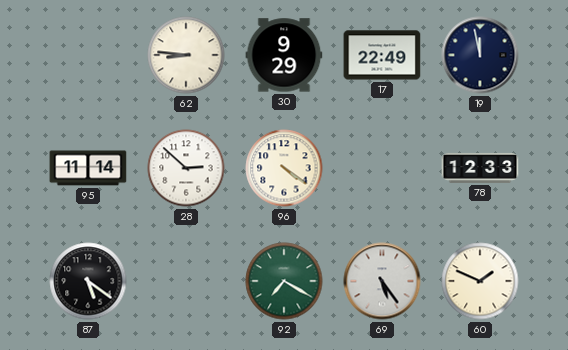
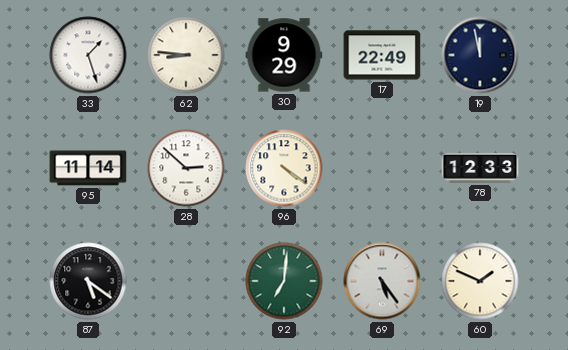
33: none -> 1:27
92: 7:20 -> 7:01
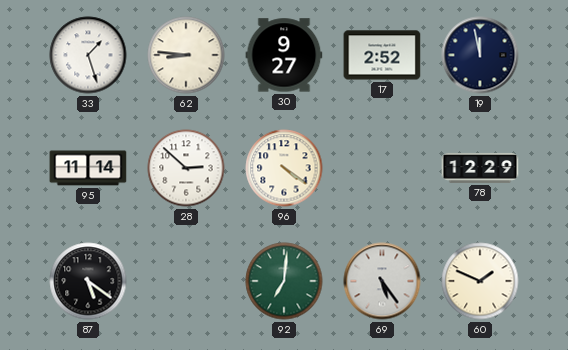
30: 9:29 -> 9:27
17: 22:49 -> 2:52
78: 12:33 -> 12:29
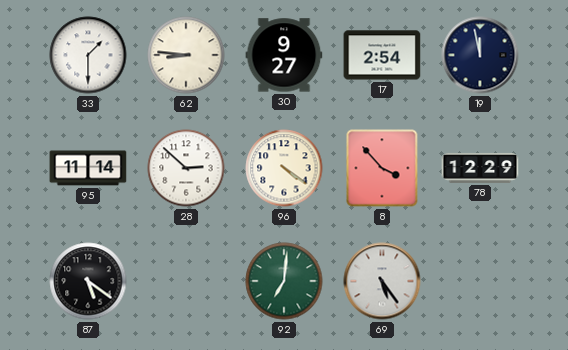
33: 1:27 -> 1:30
17: 2:52 -> 2:54
8: none -> 3:53
60: 1:49 -> none
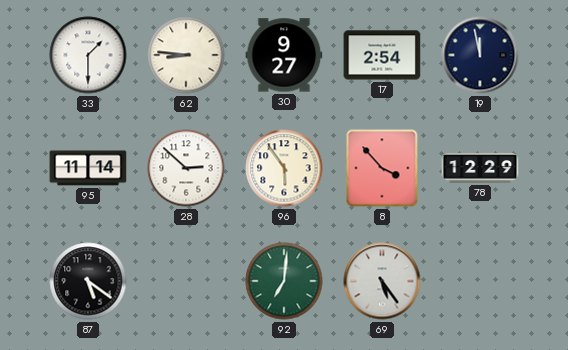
96: 4:21 -> 5:54
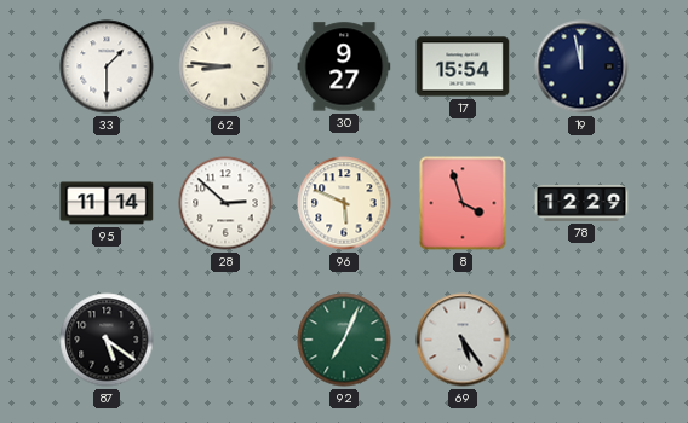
17: 2:54 -> 15:54
96: 5:54 -> 5:49
8: 3:53 -> 3:57
92: 7:01 -> 7:04
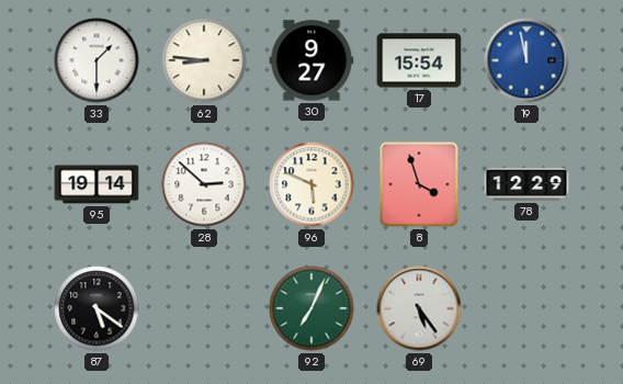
19 dial: navy -> blue
95: 11:14 -> 19:14
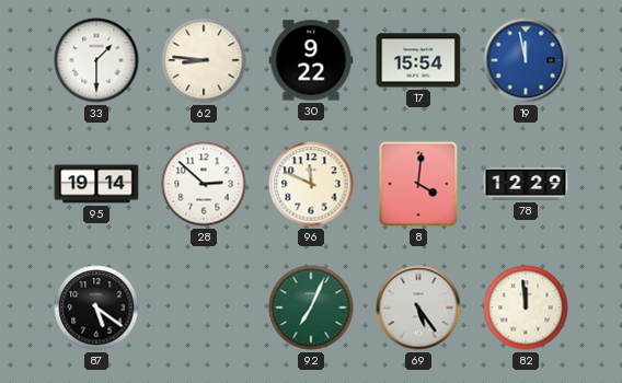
30: 9:27 -> 9:22
96: 5:49 -> 11:49
8: 3:57 -> 4:01
82: none -> 11:59
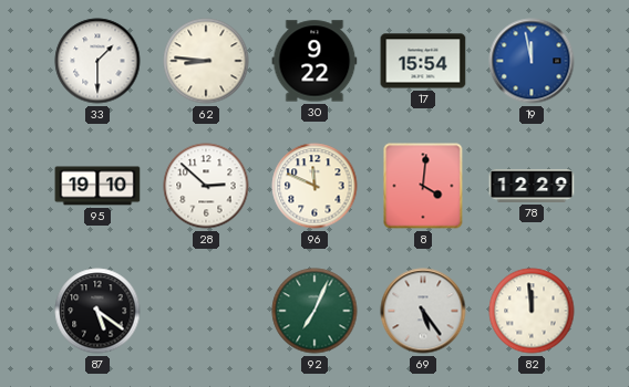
95: 19:14 -> 19:10
